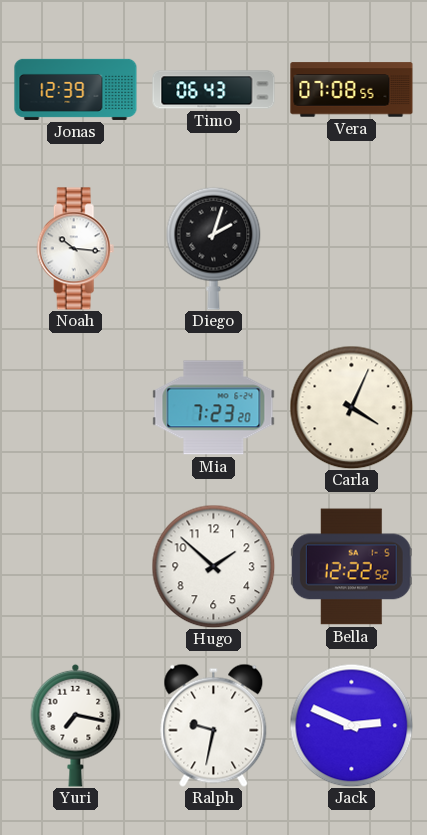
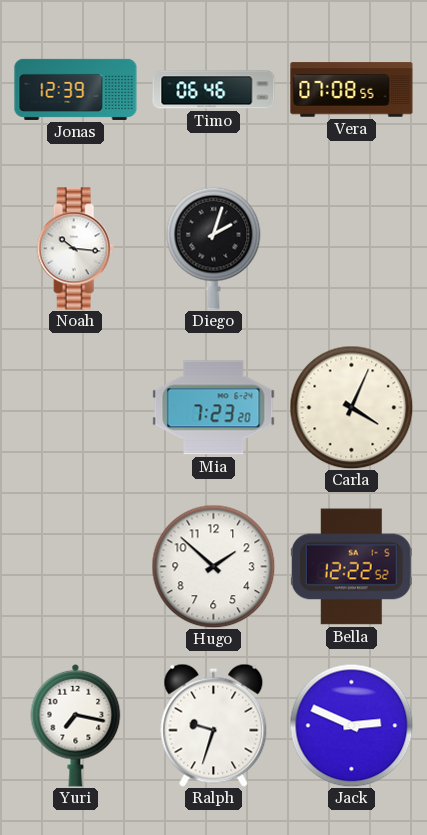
Timo: 06:43 -> 06:46
Ralph: 9:32 -> 9:33
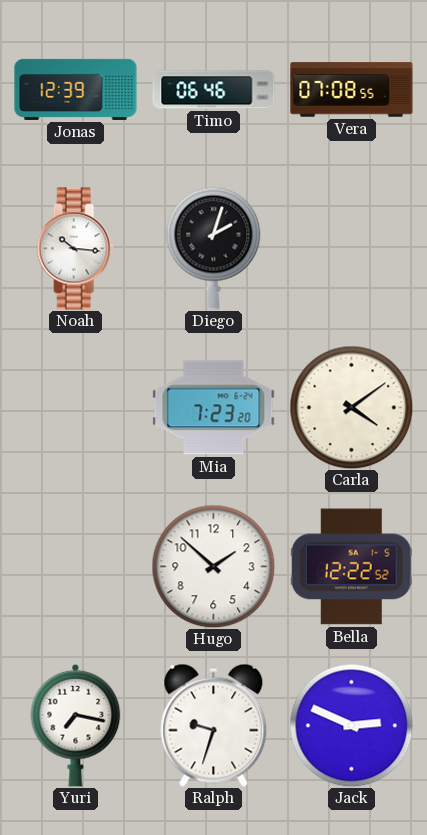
Carla: 4:04 -> 4:09
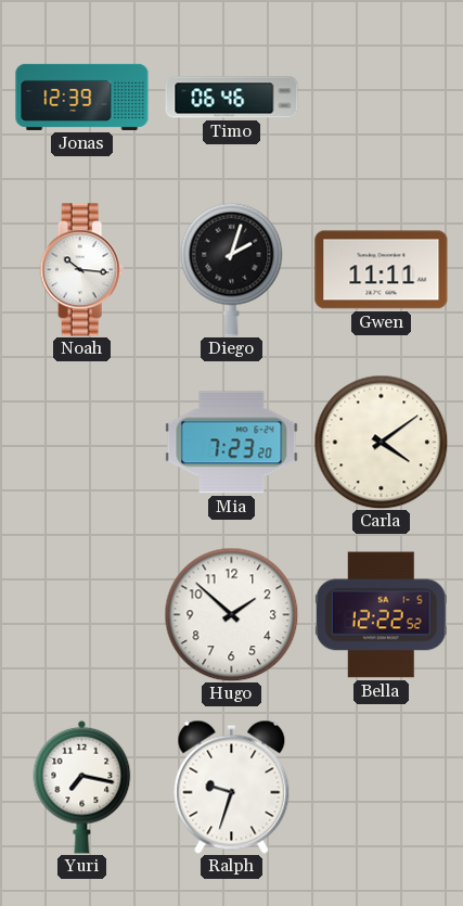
Vera: 07:08 -> none
Gwen: none -> 11:11
Jack: 2:49 -> none
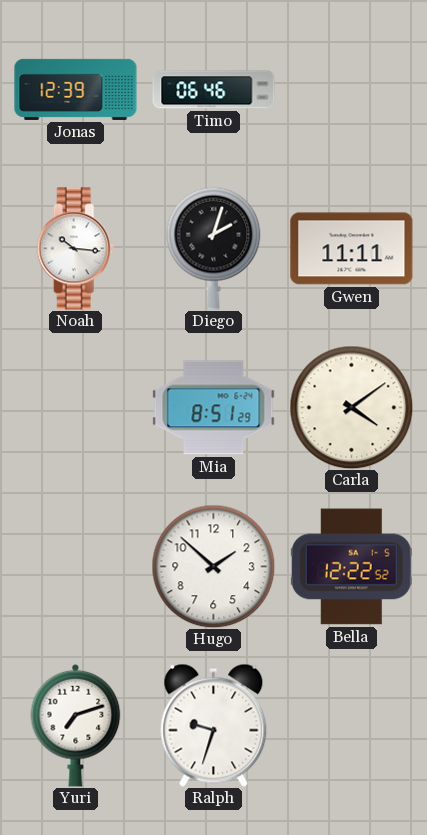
Mia: 7:23 -> 8:51
Yuri: 7:17 -> 7:12
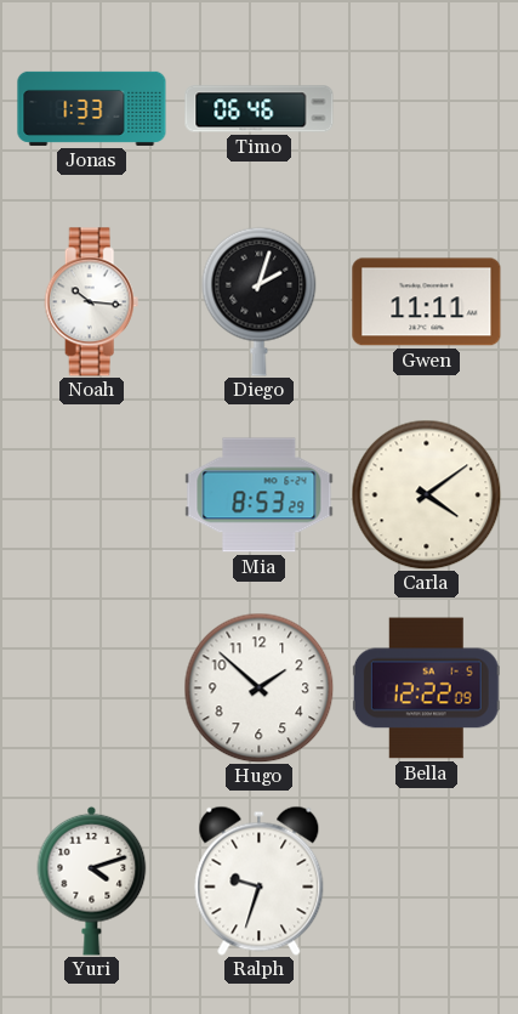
Jonas: 12:39 -> 1:33
Mia: 8:51 -> 8:53
Bella: 12:22:52 -> 12:22:09
Yuri: 7:12 -> 4:12
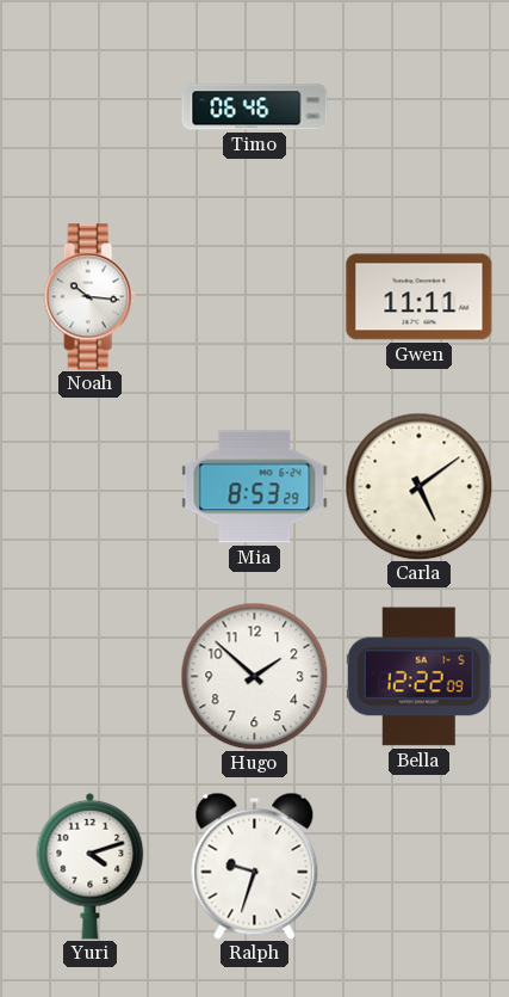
Jonas: 1:33 -> none
Diego: 2:03 -> none
Carla: 4:09 -> 5:09
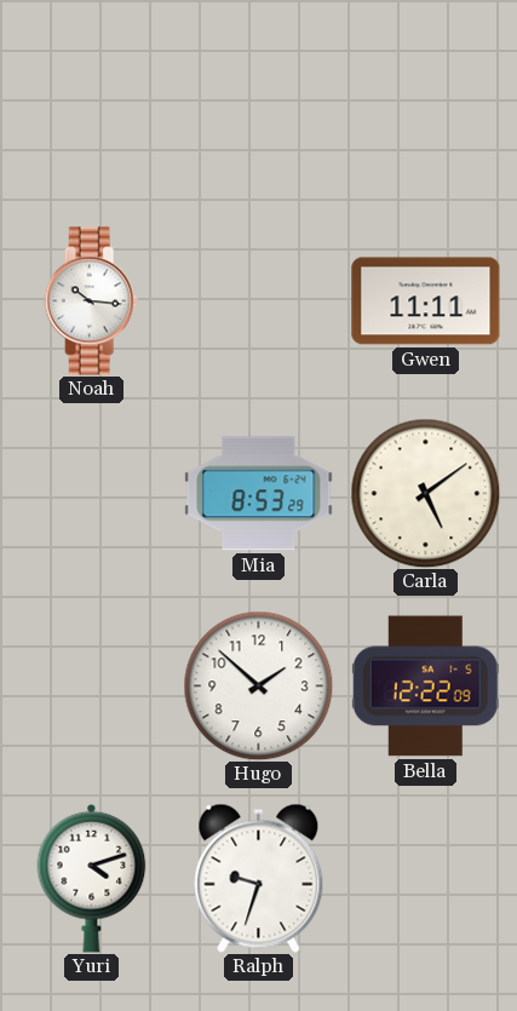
Timo: 06:46 -> none
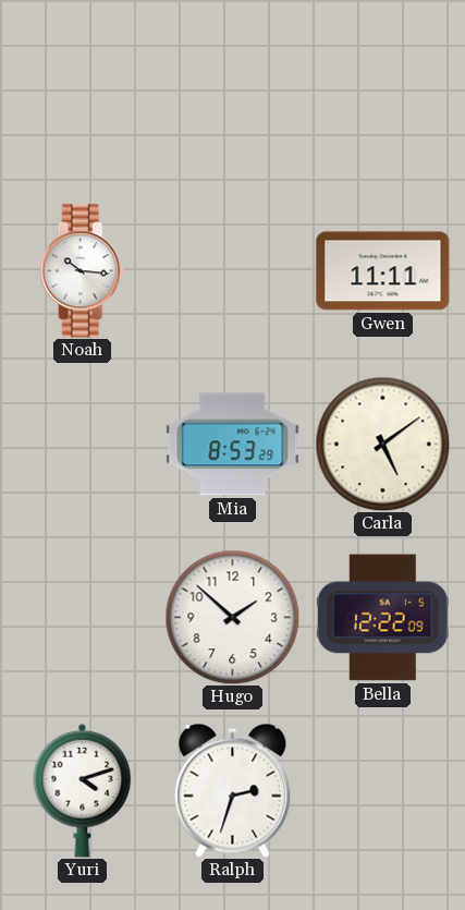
Ralph: 9:33 -> 2:33
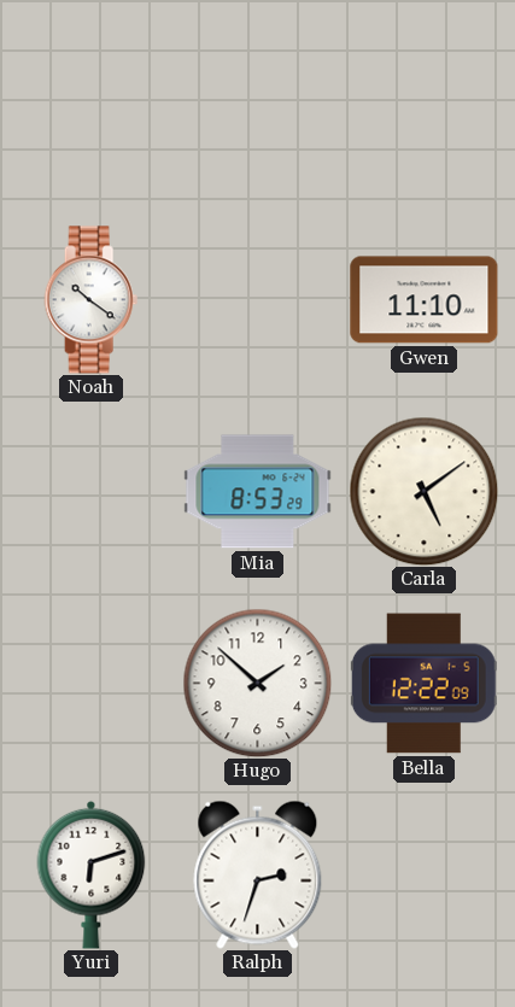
Noah: 10:16 -> 10:21
Gwen: 11:11 -> 11:10
Yuri: 4:12 -> 6:12
